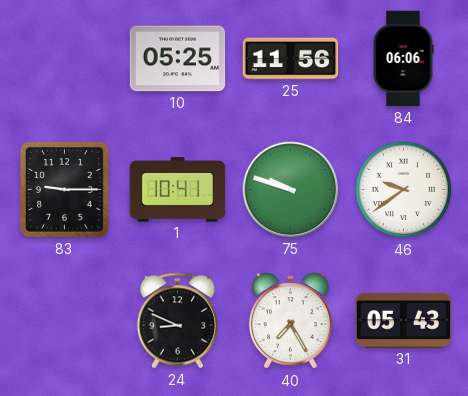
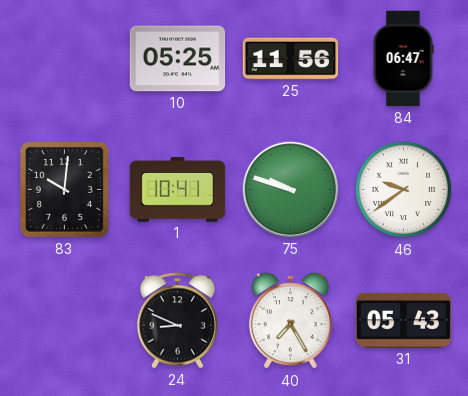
84: 06:06 -> 06:47
83: 9:15 -> 10:01
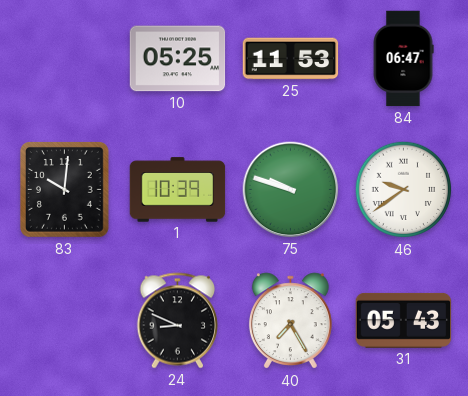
25: 11:56 -> 11:53
1: 10:41 -> 10:39
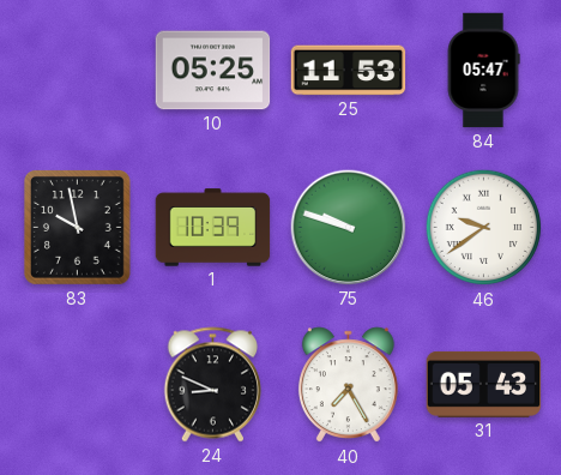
84: 06:47 -> 05:47
83: 10:01 -> 9:58
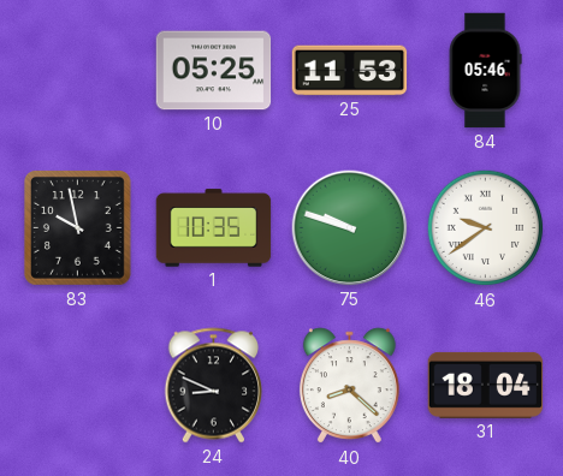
84: 05:47 -> 05:46
1: 10:39 -> 10:35
40: 7:25 -> 8:22
31: 05:43 -> 18:04
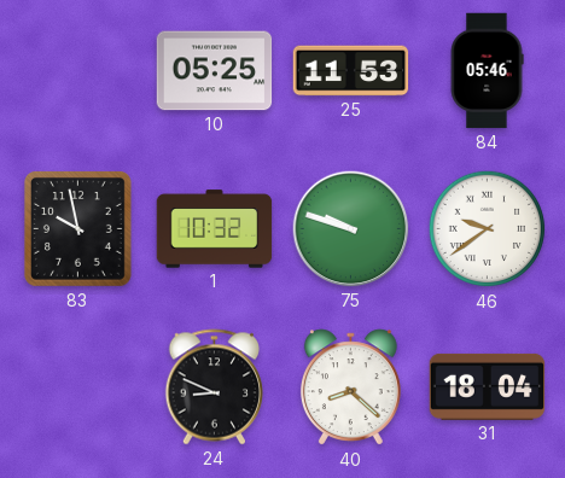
1: 10:35 -> 10:32
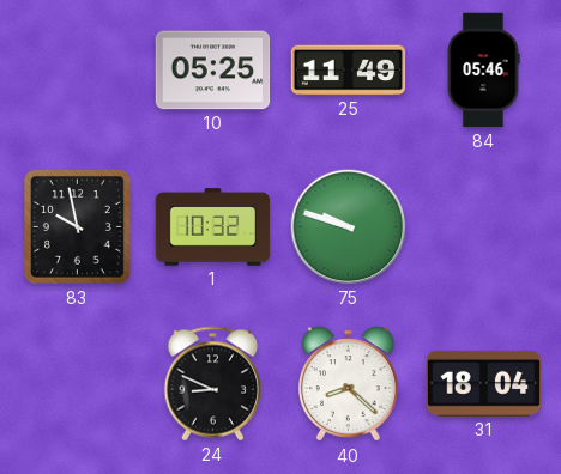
25: 11:53 -> 11:49
46: 9:39 -> none
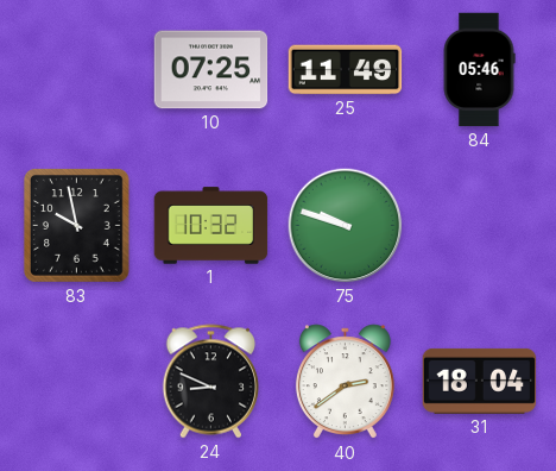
10: 05:25 -> 07:25
40: 8:22 -> 2:39
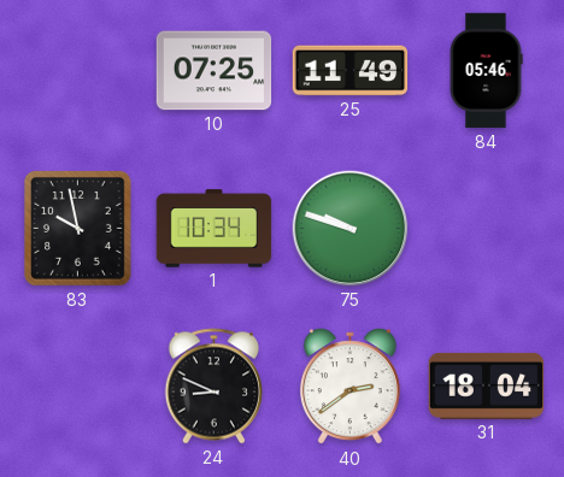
1: 10:32 -> 10:34
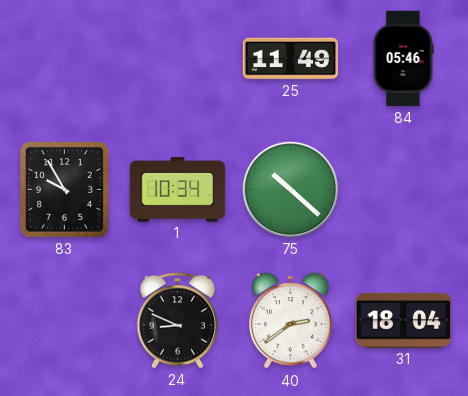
10: 07:25 -> none
83: 9:58 -> 9:55
75: 9:48 -> 10:22
